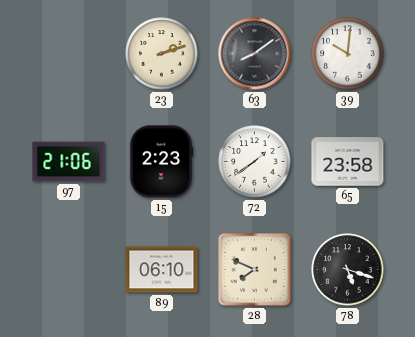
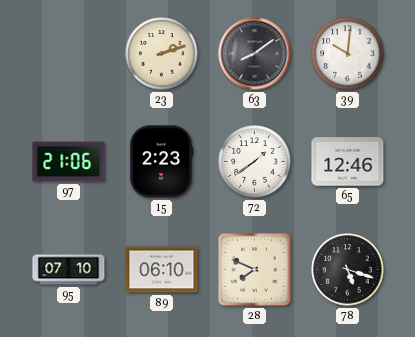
65: 23:58 -> 12:46
95: none -> 07:10
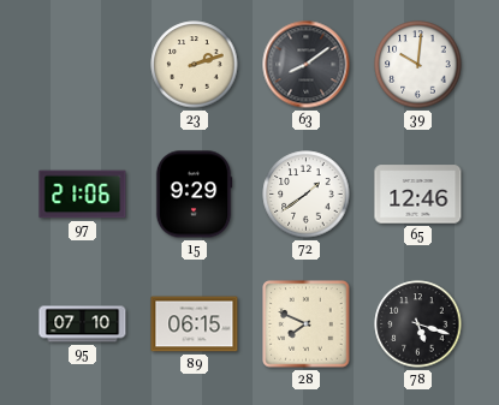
15: 2:23 -> 9:29
89: 06:10 -> 06:15
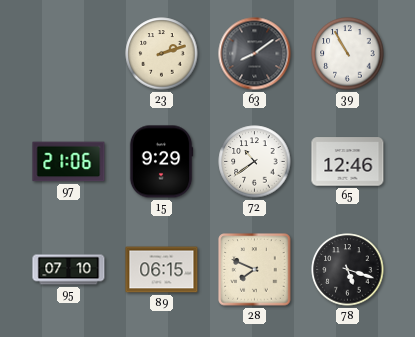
39: 10:01 -> 10:55
72: 1:39 -> 10:39
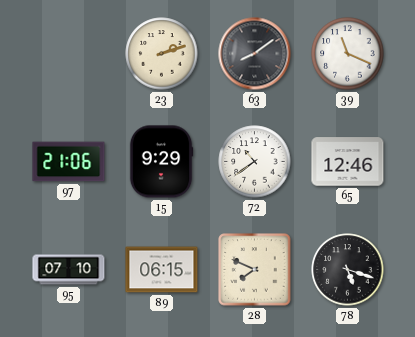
39: 10:55 -> 11:19
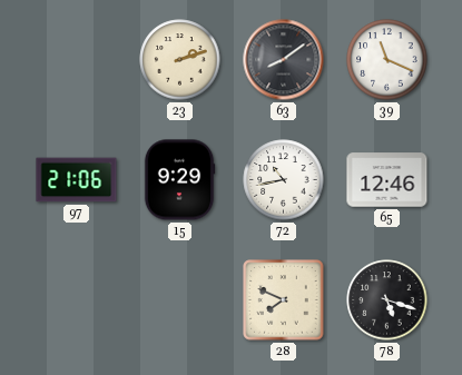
72: 10:39 -> 10:43
95: 07:10 -> none
89: 06:15 -> none
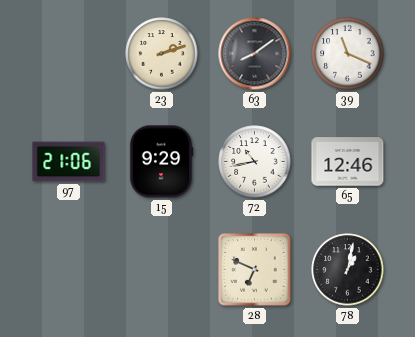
28: 7:49 -> 6:49
78: 5:18 -> 1:02
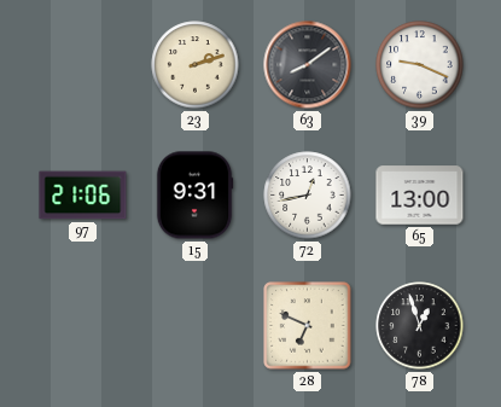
39: 11:19 -> 9:19
15: 9:29 -> 9:31
72: 10:43 -> 12:43
65: 12:46 -> 13:00
78: 1:02 -> 12:57
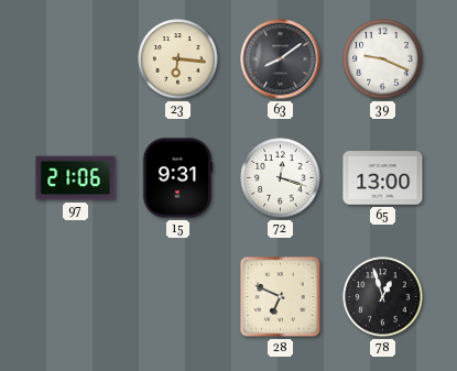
23: 2:12 -> 6:16
72: 12:43 -> 12:18
